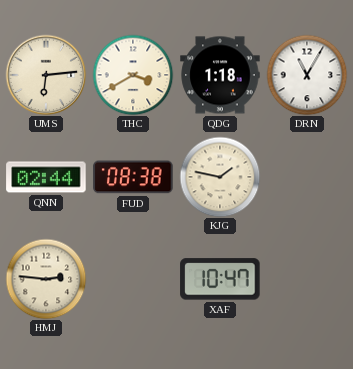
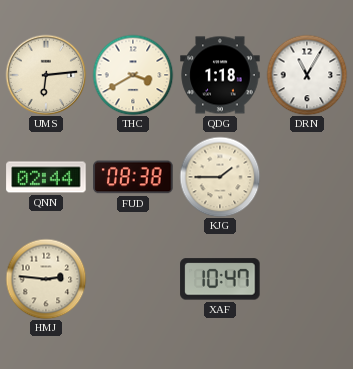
KJG: 1:47 -> 1:45
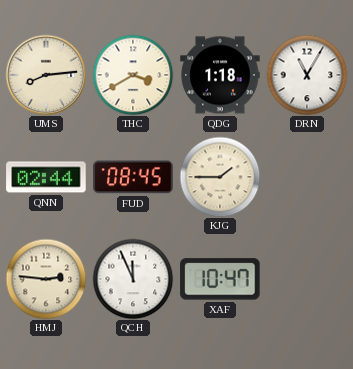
UMS: 6:14 -> 8:14
FUD: 08:38 -> 08:45
QCH: none -> 11:56
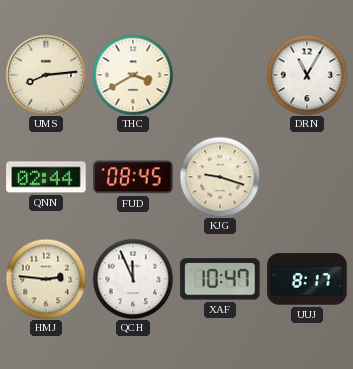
QDG: 1:18 -> none
KJG: 1:45 -> 9:18
UUJ: none -> 8:17
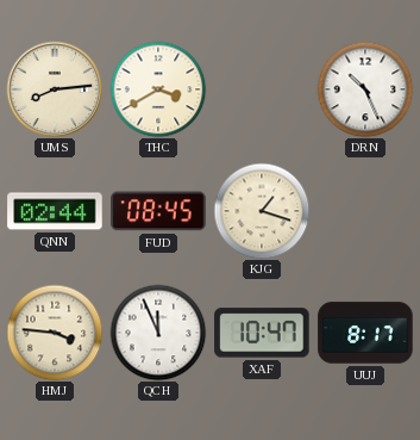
DRN: 11:05 -> 10:26
KJG: 9:18 -> 1:18
HMJ: 2:46 -> 3:46
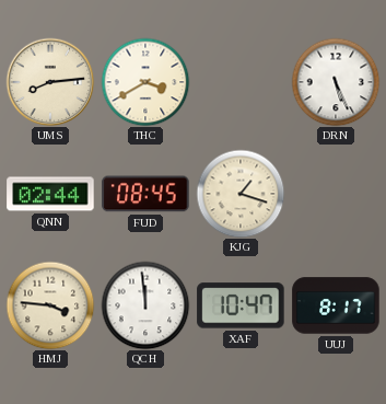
DRN: 10:26 -> 5:26
QCH: 11:56 -> 11:59
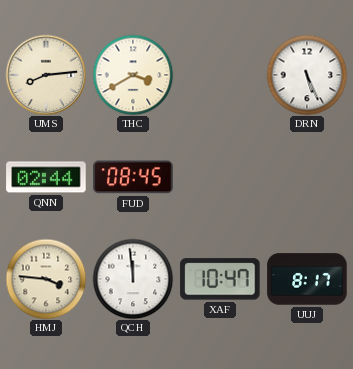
KJG: 1:18 -> none
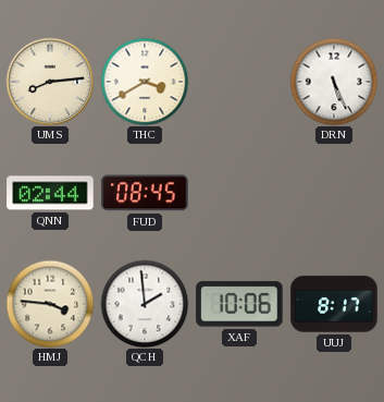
QCH: 11:59 -> 1:59
XAF: 10:47 -> 10:06
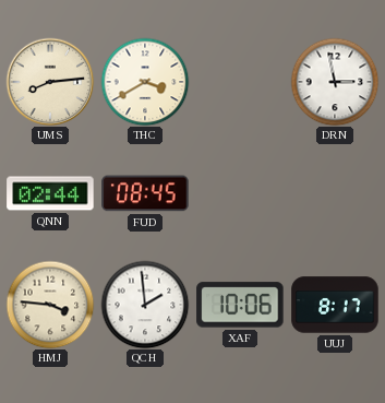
DRN: 5:26 -> 2:58
